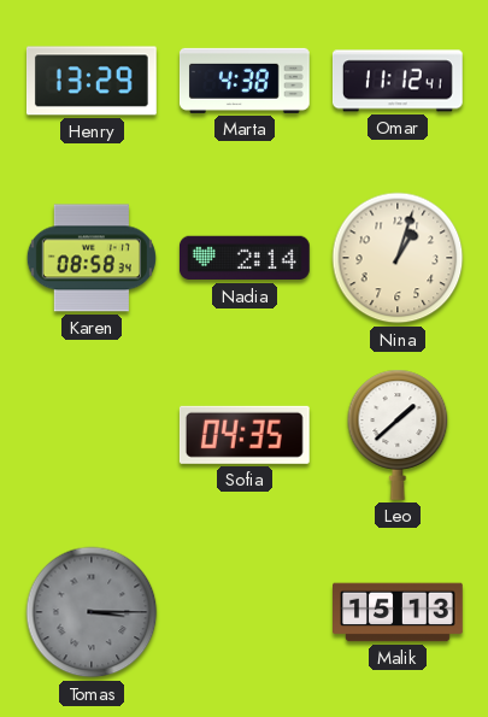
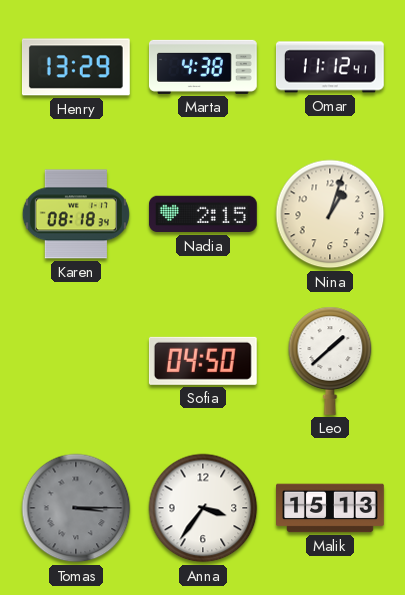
Karen: 08:58 -> 08:18
Nadia: 2:14 -> 2:15
Sofia: 04:35 -> 04:50
Anna: none -> 3:36
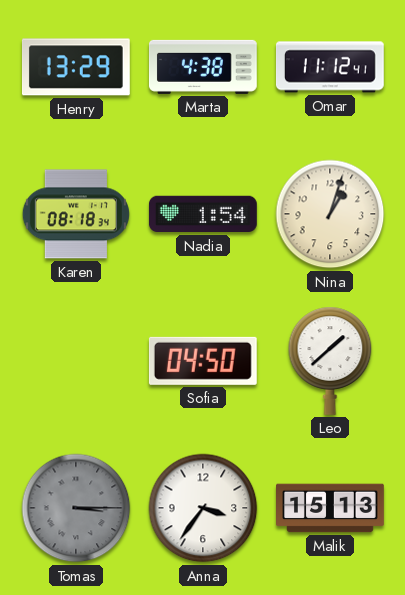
Nadia: 2:15 -> 1:54
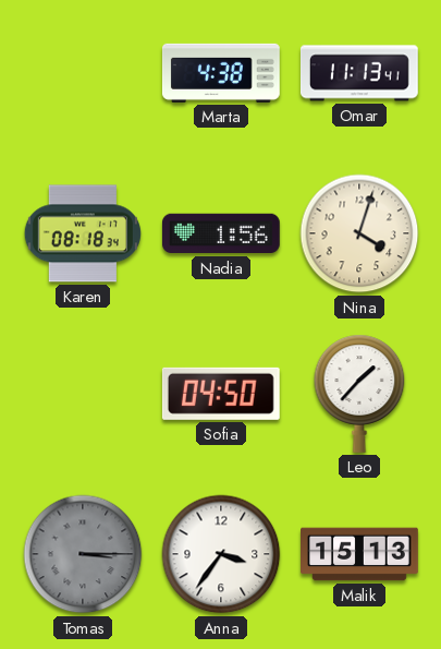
Henry: 13:29 -> none
Omar: 11:12 -> 11:13
Nadia: 1:54 -> 1:56
Nina: 1:03 -> 4:03
Leo: 1:38 -> 1:37
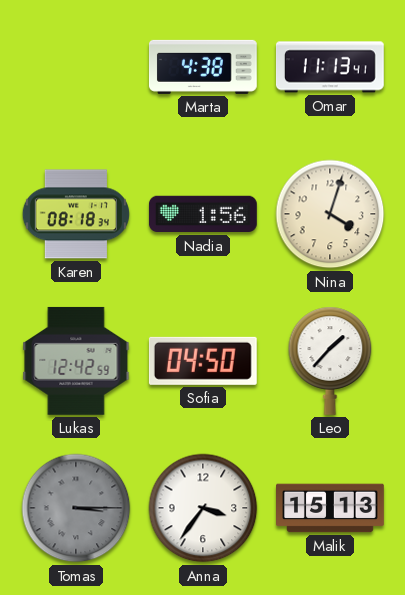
Lukas: none -> 12:42
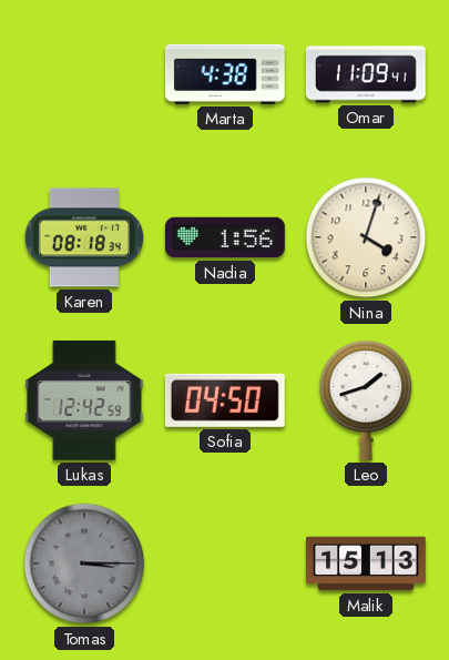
Omar: 11:13 -> 11:09
Leo: 1:37 -> 1:42
Anna: 3:36 -> none
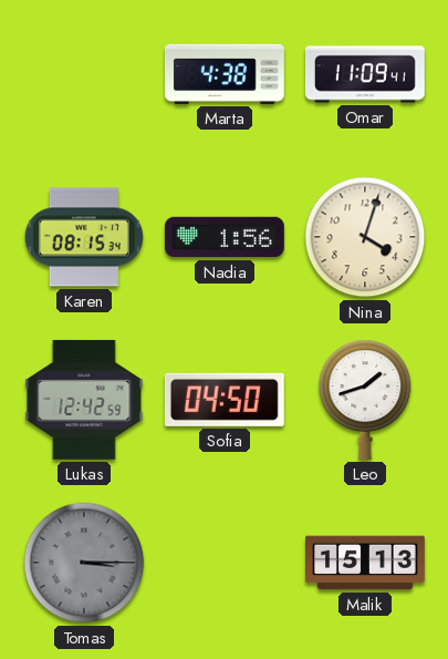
Karen: 08:18 -> 08:15
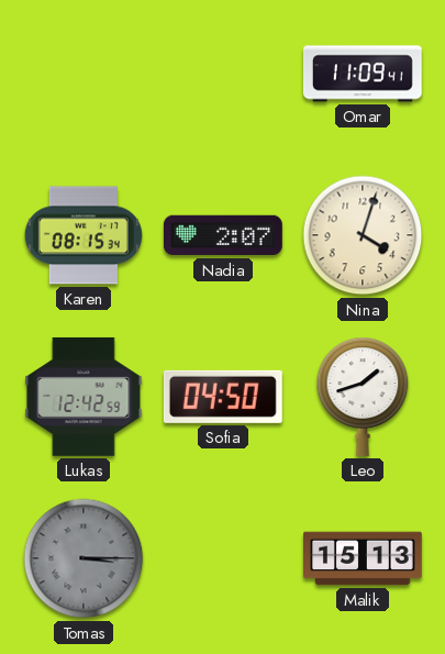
Marta: 4:38 -> none
Nadia: 1:56 -> 2:07
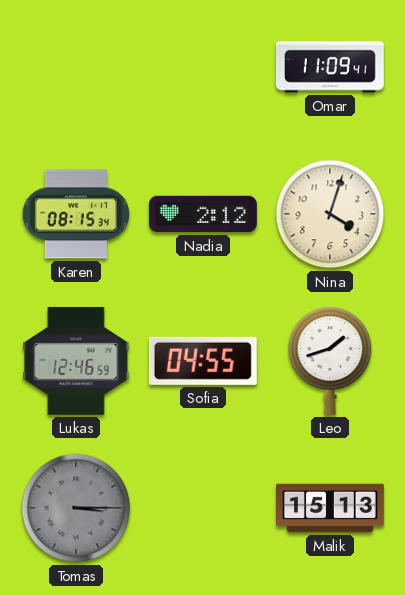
Nadia: 2:07 -> 2:12
Lukas: 12:42 -> 12:46
Sofia: 04:50 -> 04:55
